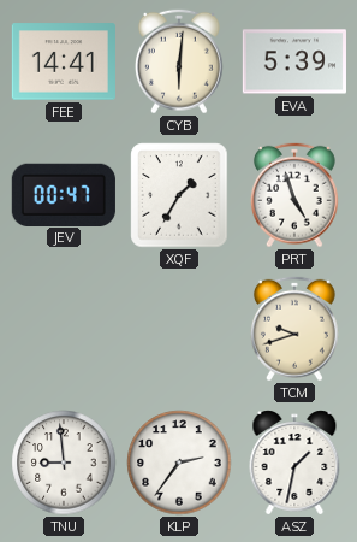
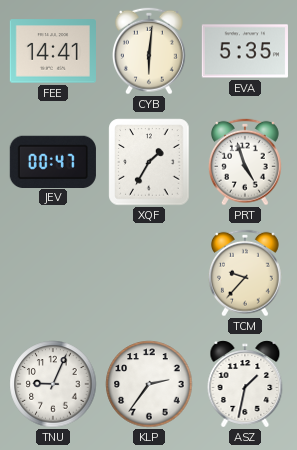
EVA: 5:39 -> 5:35
TCM: 9:42 -> 9:37
TNU: 8:59 -> 9:04
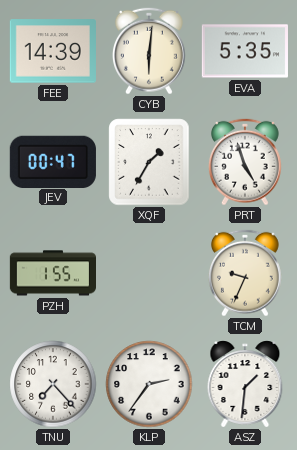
FEE: 14:41 -> 14:39
PZH: none -> 1:55
TCM: 9:37 -> 9:34
TNU: 9:04 -> 7:23
ASZ: 1:32 -> 1:31
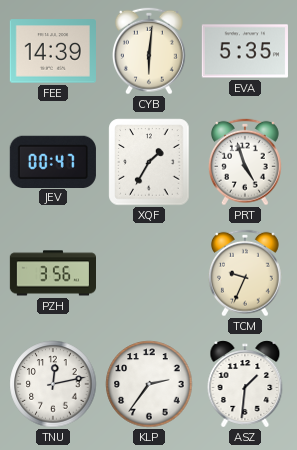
PZH: 1:55 -> 3:56
TNU: 7:23 -> 12:13
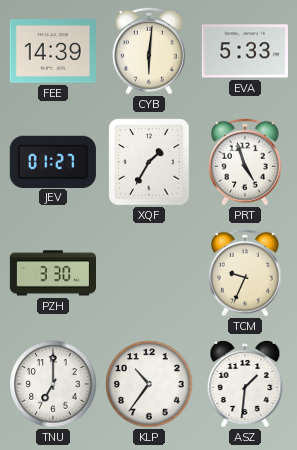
EVA: 5:35 -> 5:33
JEV: 00:47 -> 01:27
PZH: 3:56 -> 3:30
TNU: 12:13 -> 7:00
KLP: 2:36 -> 10:36
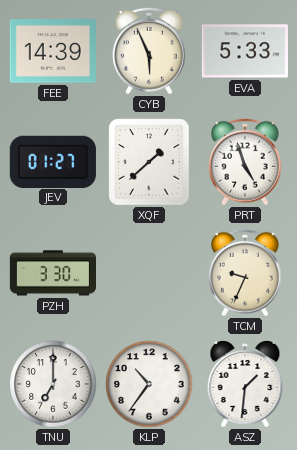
CYB: 6:01 -> 5:56
XQF: 1:35 -> 1:38
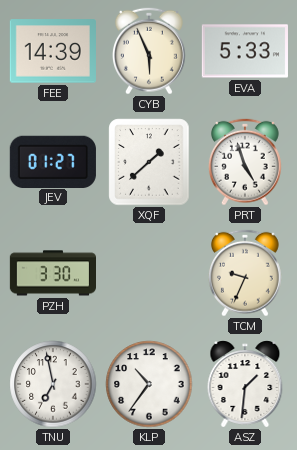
TNU: 7:00 -> 6:58
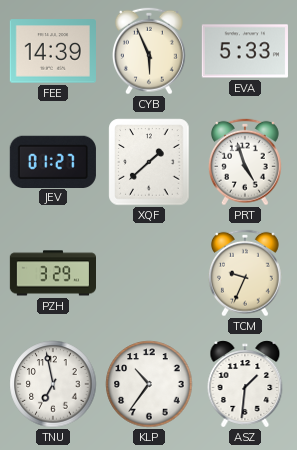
PZH: 3:30 -> 3:29
